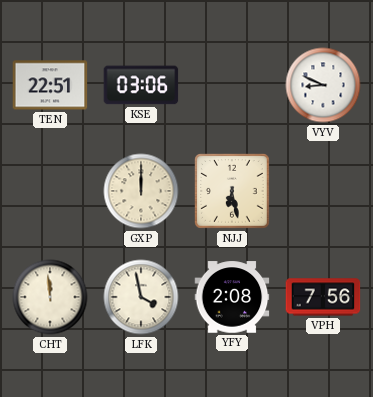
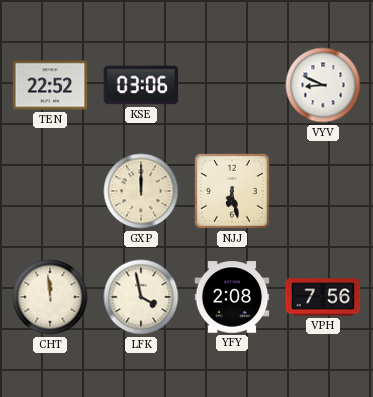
TEN: 22:51 -> 22:52
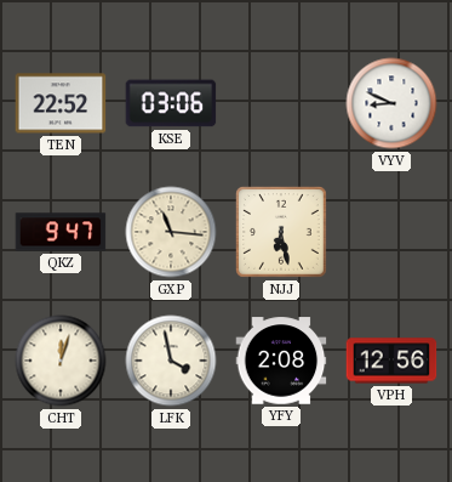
QKZ: none -> 9:47
GXP: 12:00 -> 11:16
CHT: 11:59 -> 12:03
VPH: 7:56 -> 12:56
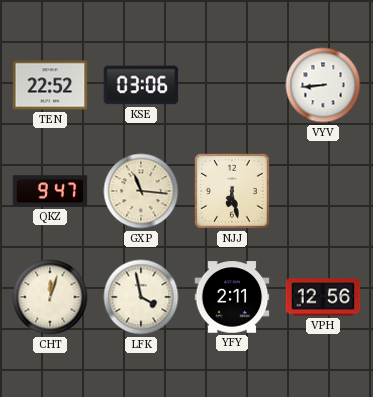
VYV: 8:49 -> 8:44
YFY: 2:08 -> 2:11
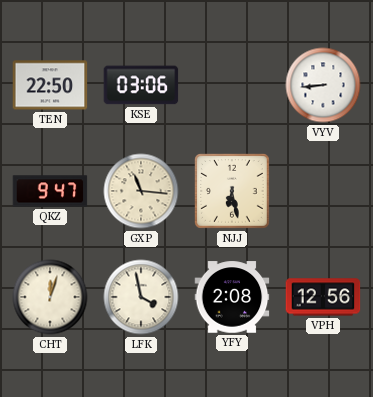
TEN: 22:52 -> 22:50
YFY: 2:11 -> 2:08
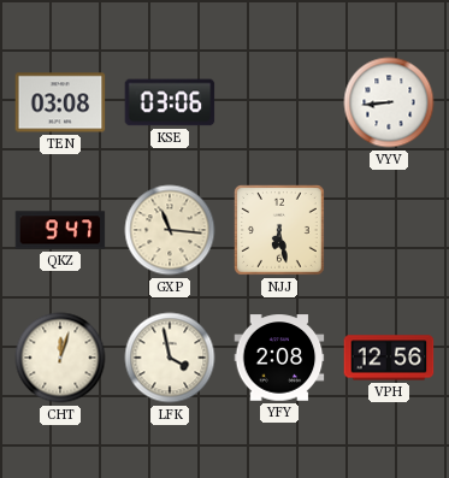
TEN: 22:50 -> 03:08
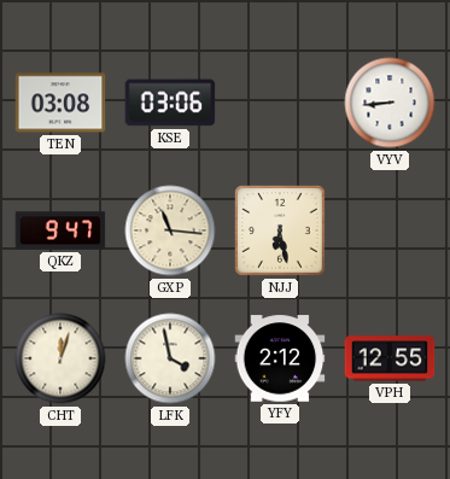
YFY: 2:08 -> 2:12
VPH: 12:56 -> 12:55
